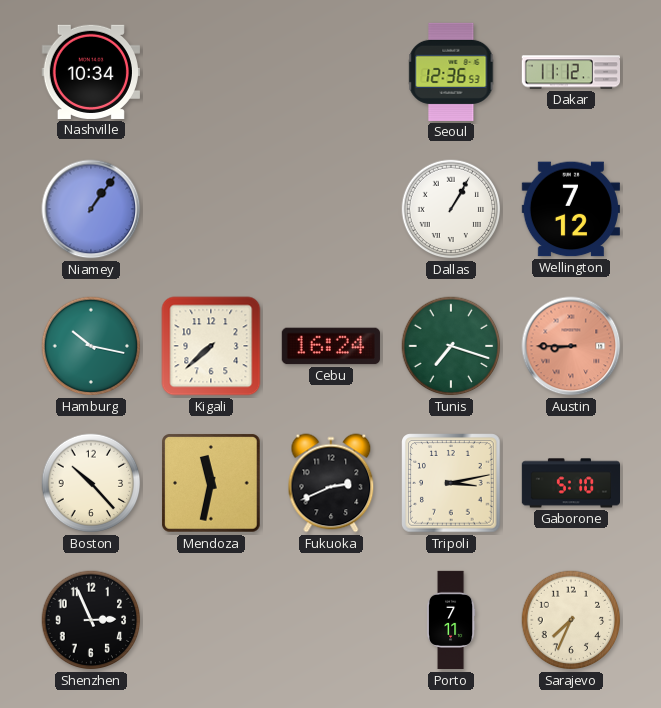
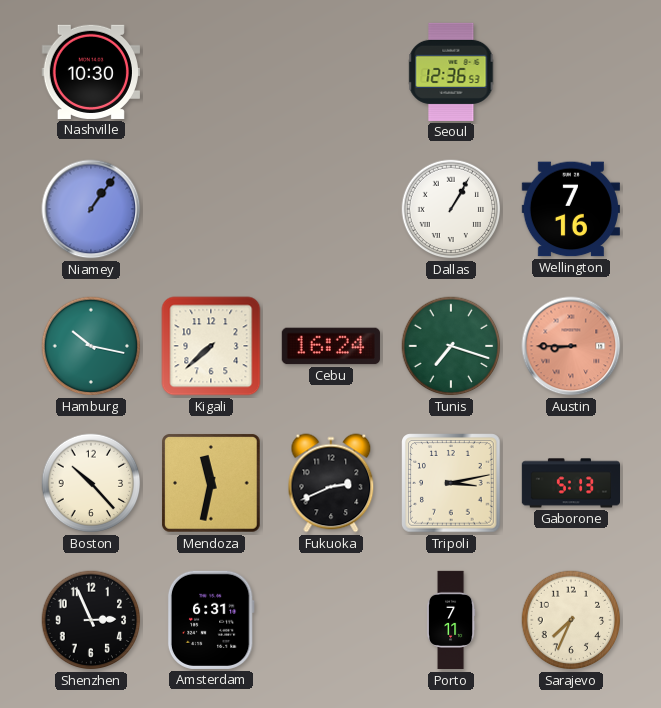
Nashville: 10:34 -> 10:30
Dakar: 11:12 -> none
Wellington: 7:12 -> 7:16
Gaborone: 5:10 -> 5:13
Amsterdam: none -> 6:31
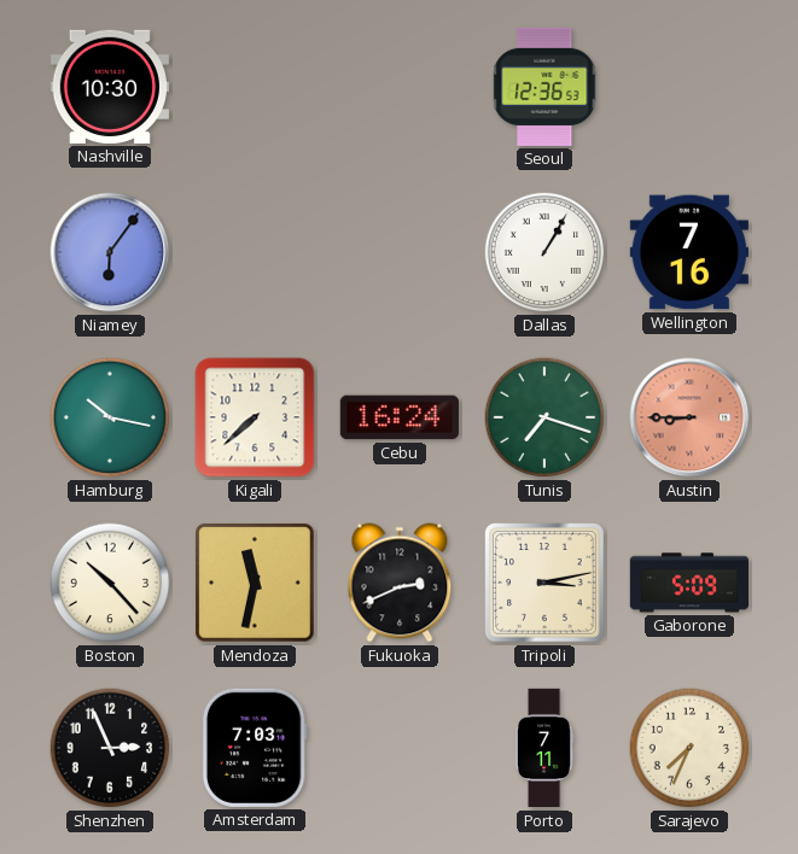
Niamey: 1:06 -> 6:06
Gaborone: 5:13 -> 5:09
Amsterdam: 6:31 -> 7:03
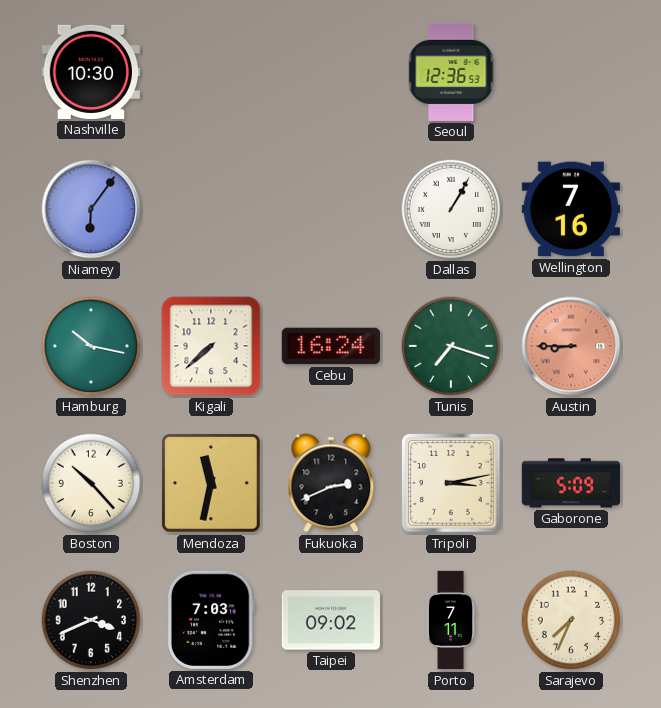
Shenzhen: 2:56 -> 3:41
Taipei: none -> 09:02
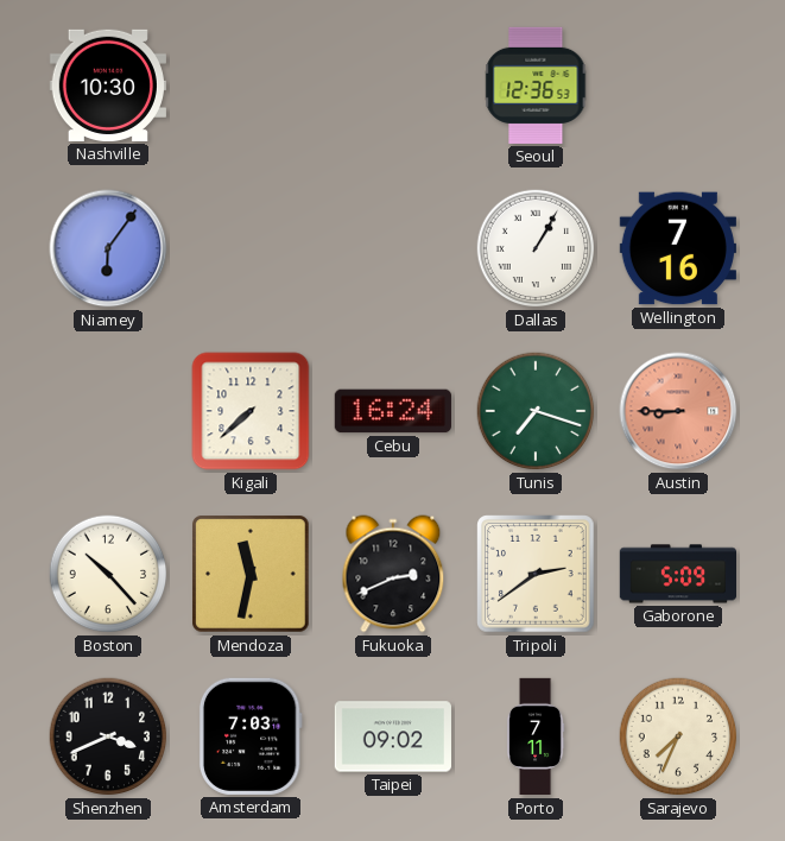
Hamburg: 10:17 -> none
Tripoli: 3:13 -> 2:39
